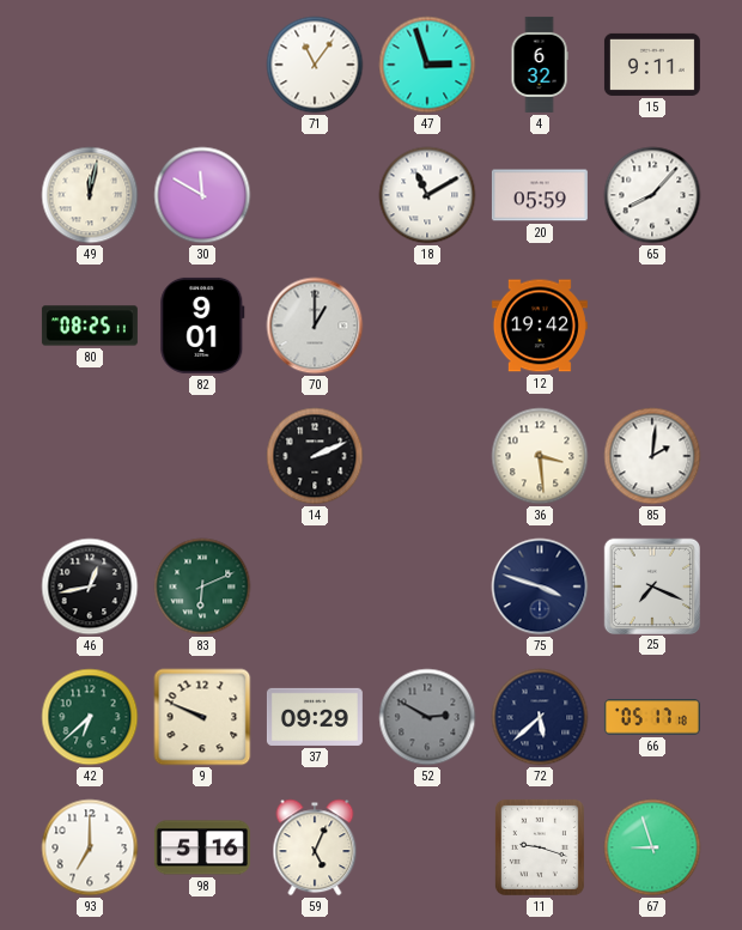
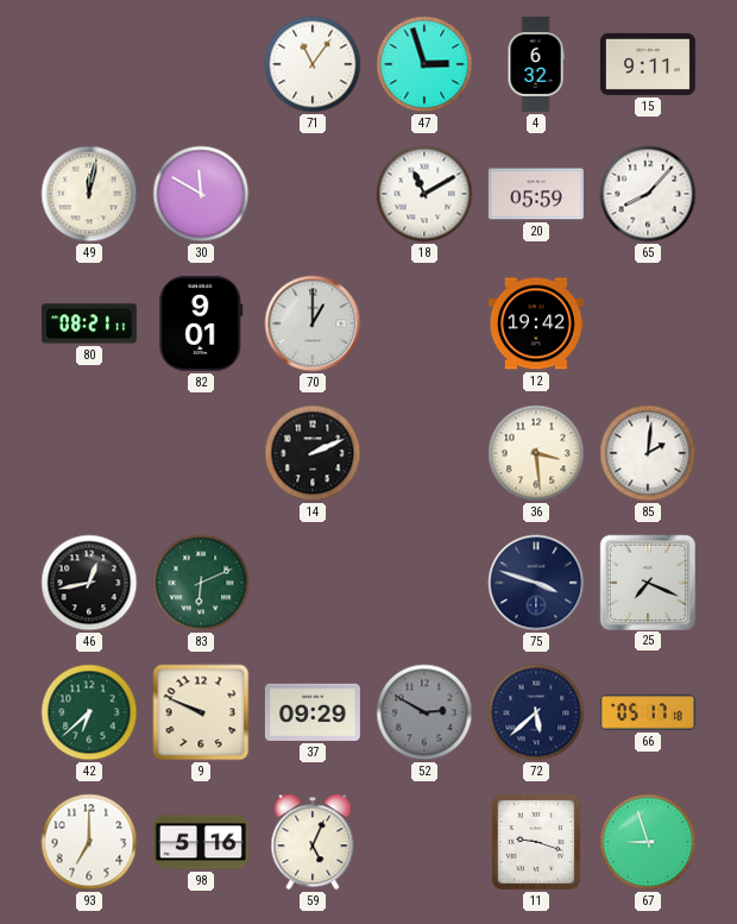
80: 08:25 -> 08:21
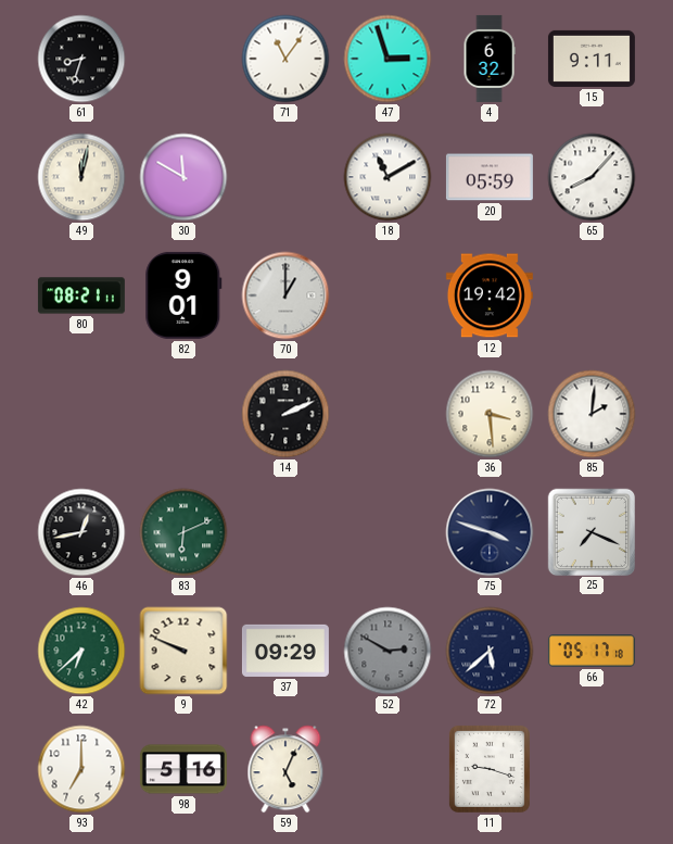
61: none -> 8:33
67: 8:57 -> none
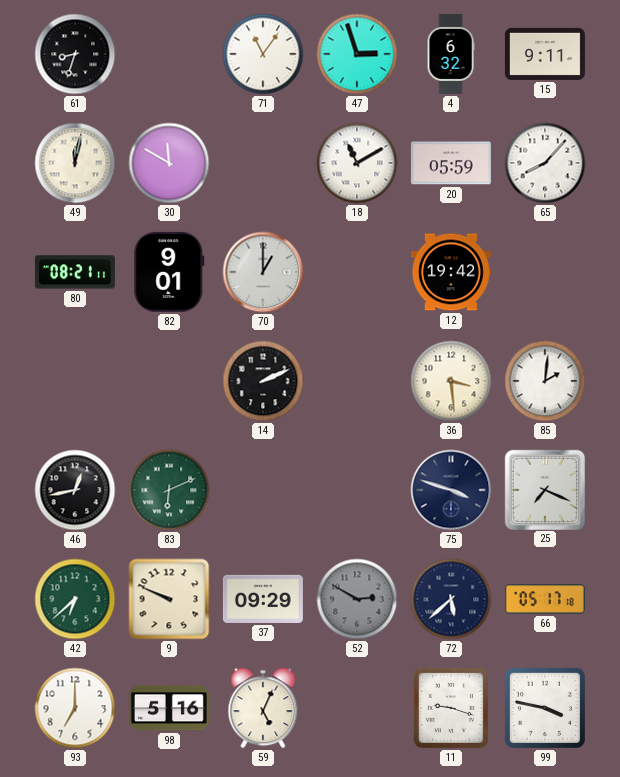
99: none -> 3:47
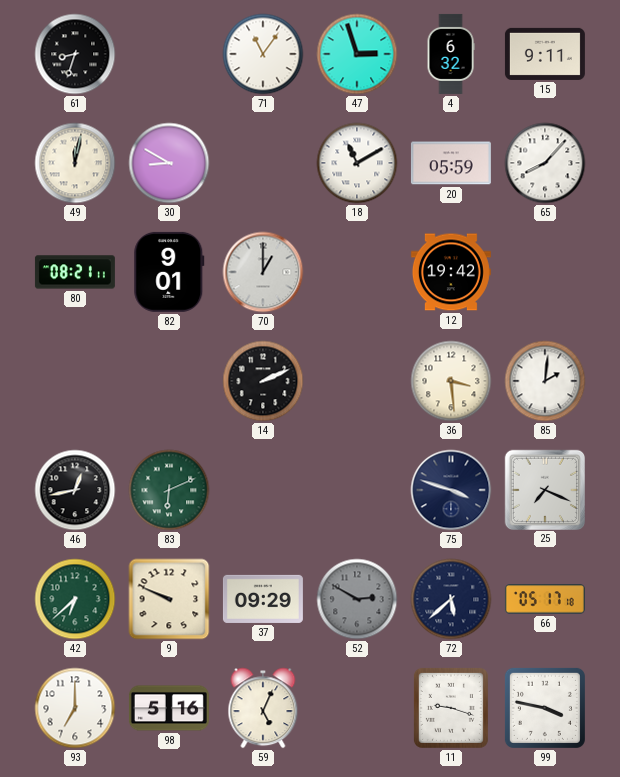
30: 11:50 -> 8:50
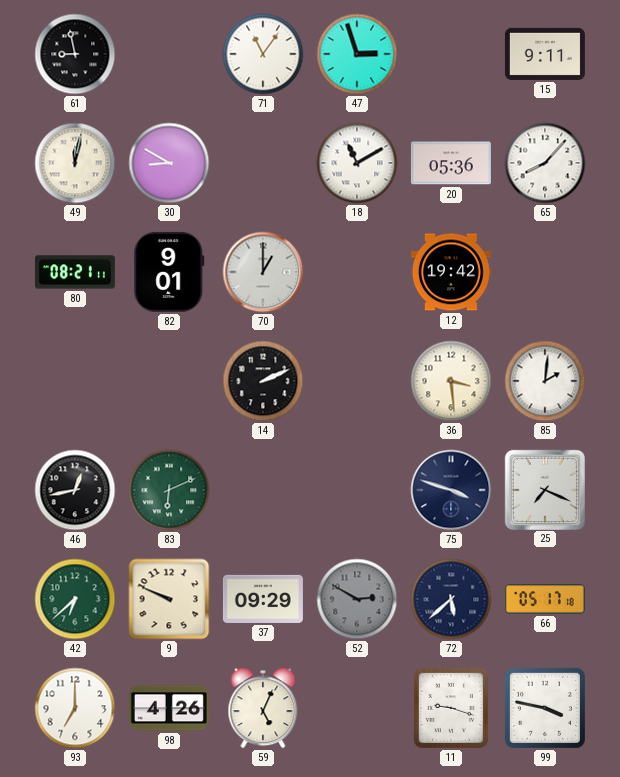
61: 8:33 -> 8:58
4: 6:32 -> none
20: 05:59 -> 05:36
98: 5:16 -> 4:26
